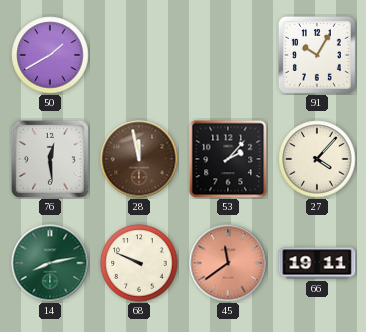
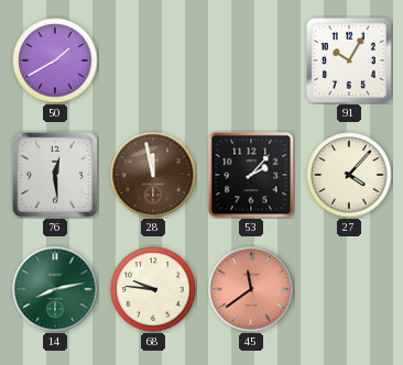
68: 9:49 -> 9:46
66: 19:11 -> none
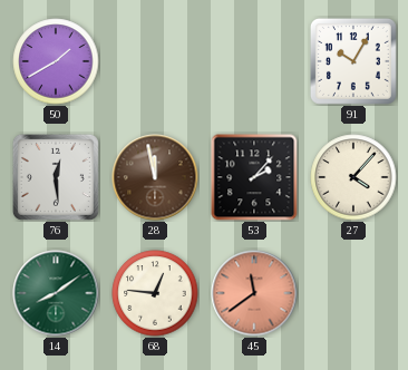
14: 8:13 -> 8:09
68: 9:46 -> 12:46
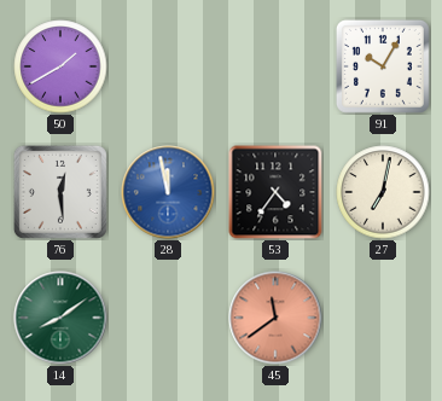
28 dial: brown -> blue
53: 2:07 -> 4:36
27: 4:07 -> 7:02
68: 12:46 -> none
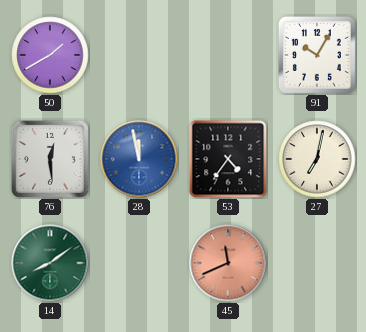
45: 11:39 -> 11:41
